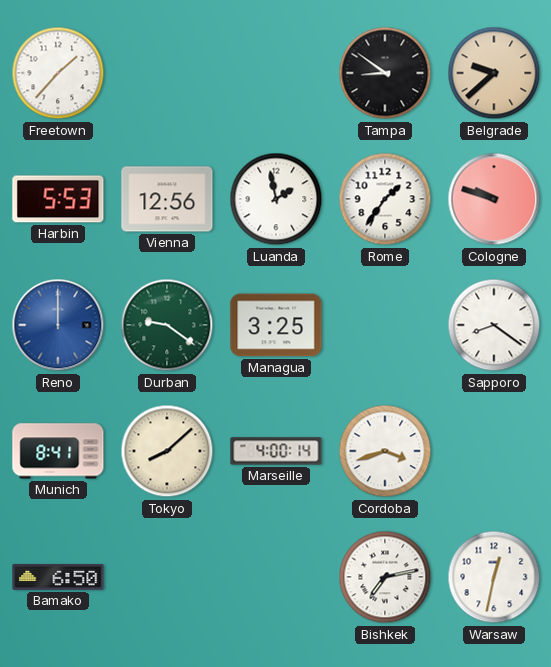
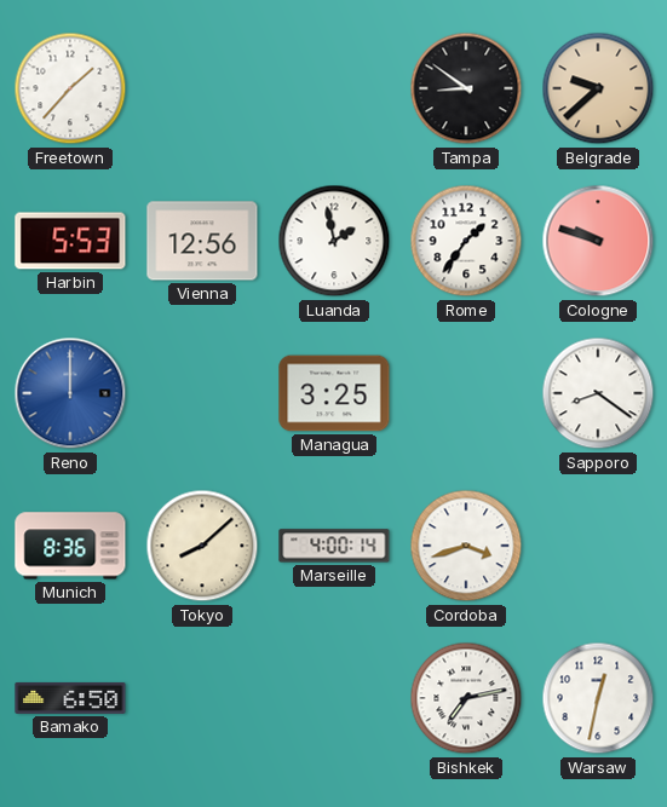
Durban: 9:21 -> none
Munich: 8:41 -> 8:36
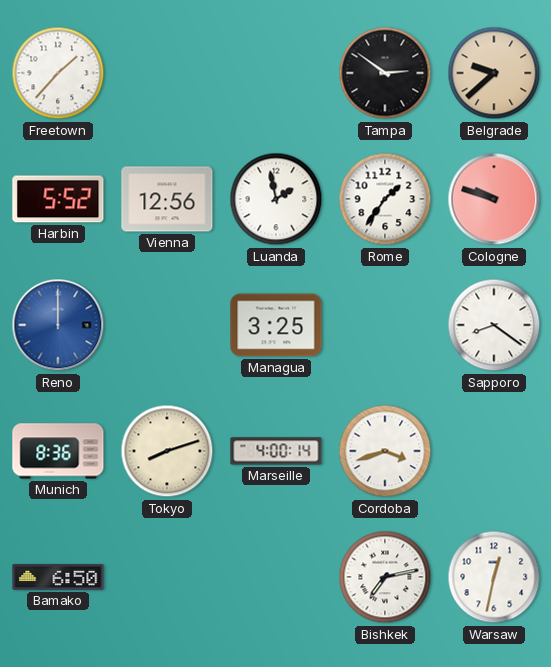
Tampa: 8:51 -> 2:51
Harbin: 5:53 -> 5:52
Tokyo: 8:08 -> 8:12
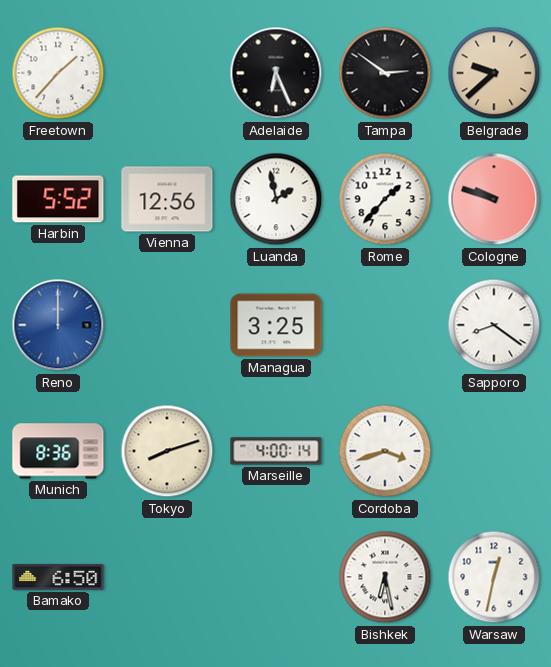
Adelaide: none -> 6:26
Rome: 1:36 -> 1:37
Bishkek: 7:13 -> 6:28
